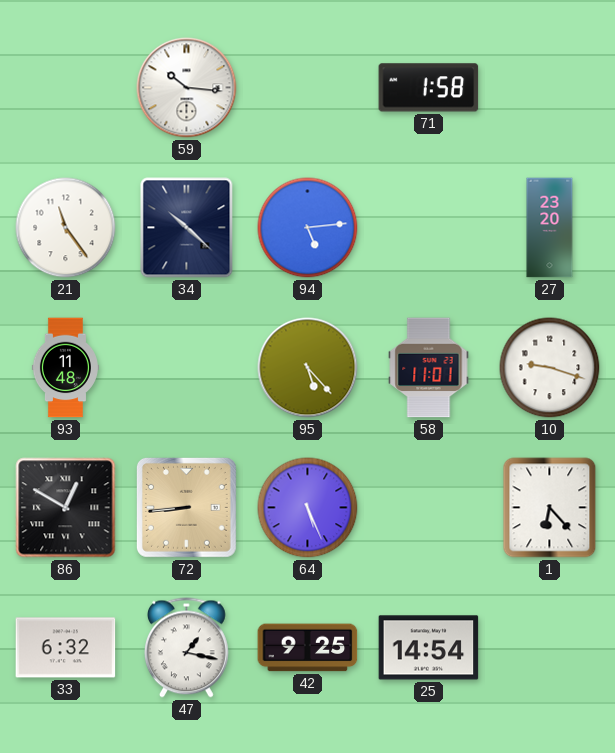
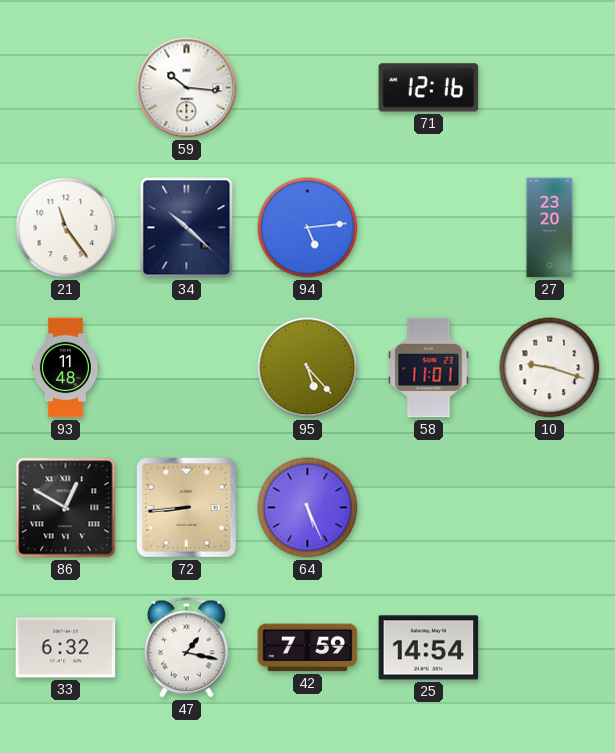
71: 1:58 -> 12:16
1: 6:23 -> none
42: 9:25 -> 7:59
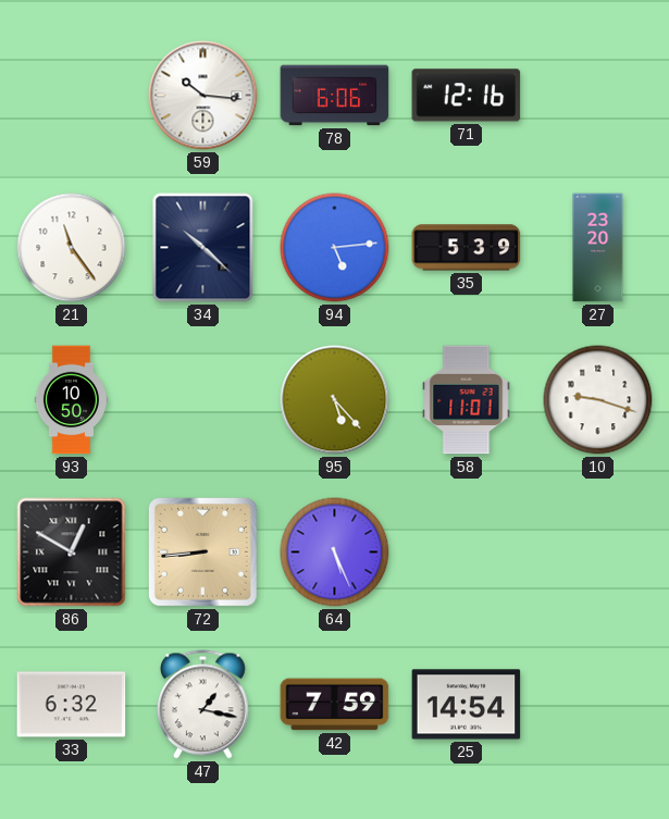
78: none -> 6:06
35: none -> 5:39
93: 11:48 -> 10:50
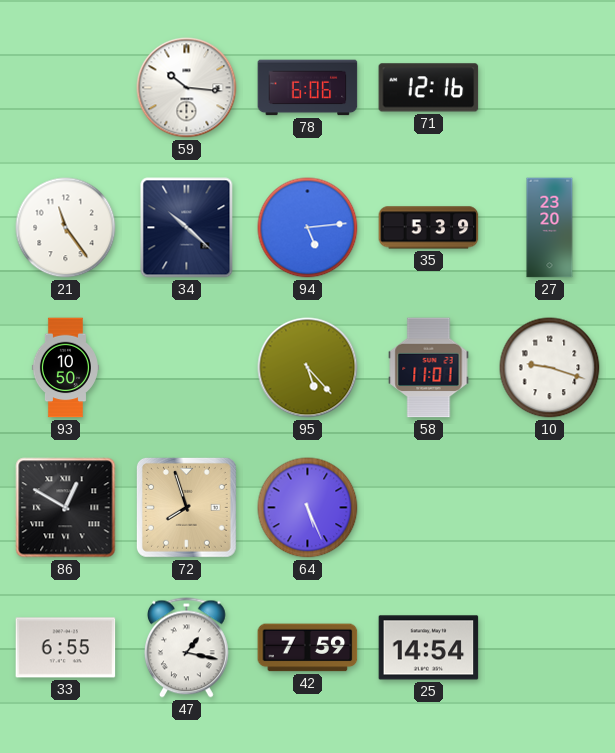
72: 8:44 -> 7:57
33: 6:32 -> 6:55
